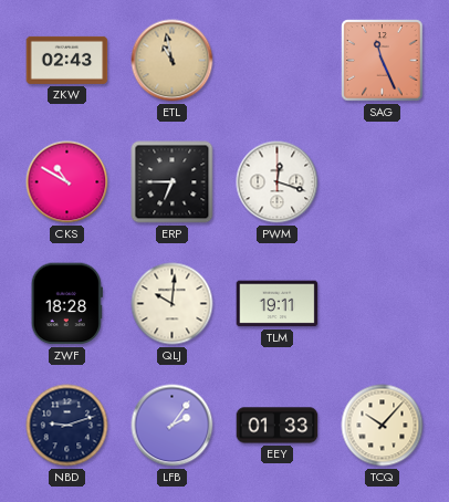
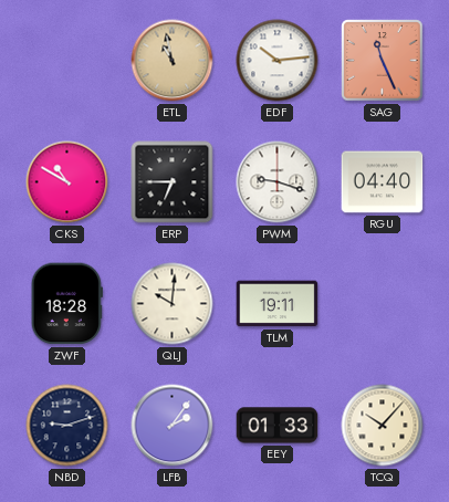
ZKW: 02:43 -> none
EDF: none -> 10:14
PWM: 12:18 -> 9:18
RGU: none -> 04:40
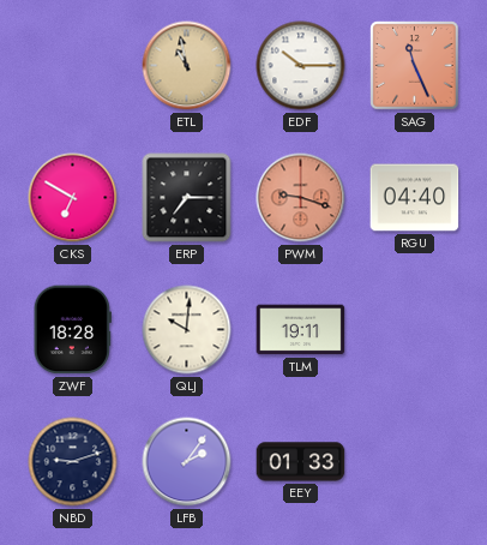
EDF: 10:14 -> 10:15
CKS: 10:50 -> 6:50
ERP: 6:45 -> 7:15
PWM dial: white -> salmon
TCQ: 10:07 -> none
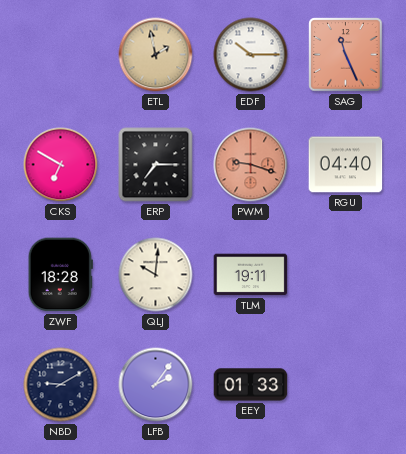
ETL: 10:58 -> 1:58
NBD: 9:12 -> 9:10
